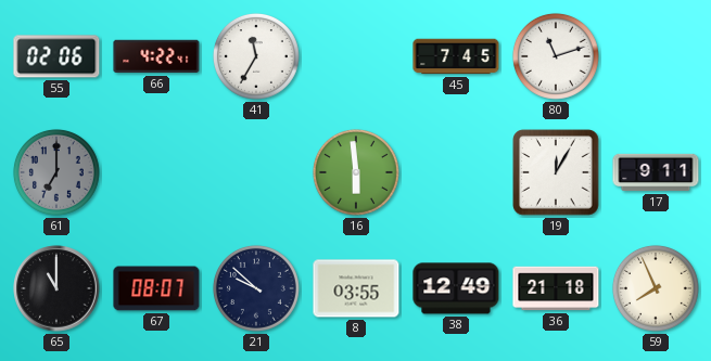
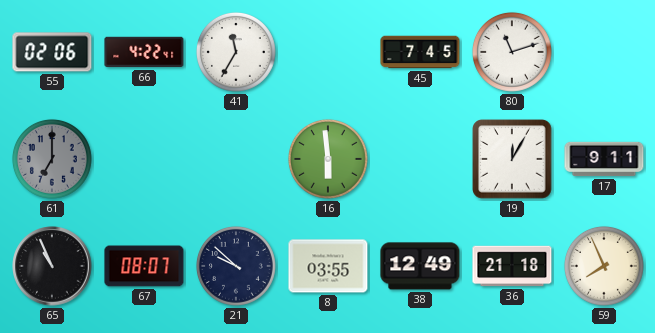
65: 11:00 -> 10:56
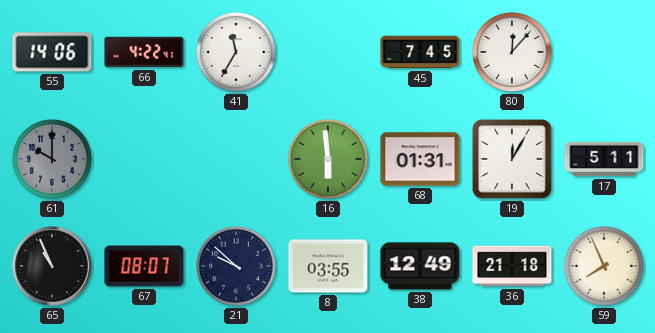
55: 02:06 -> 14:06
80: 11:12 -> 12:07
61: 7:00 -> 10:00
68: none -> 01:31
17: 9:11 -> 5:11
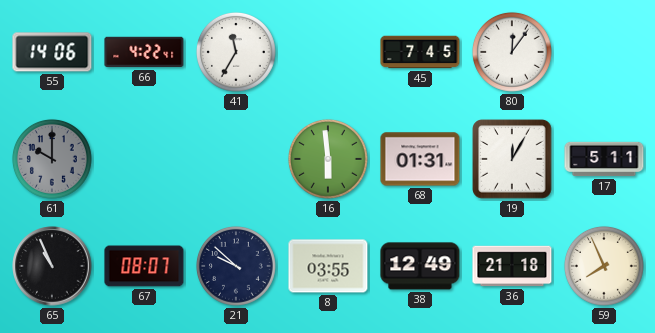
80: 12:07 -> 12:06
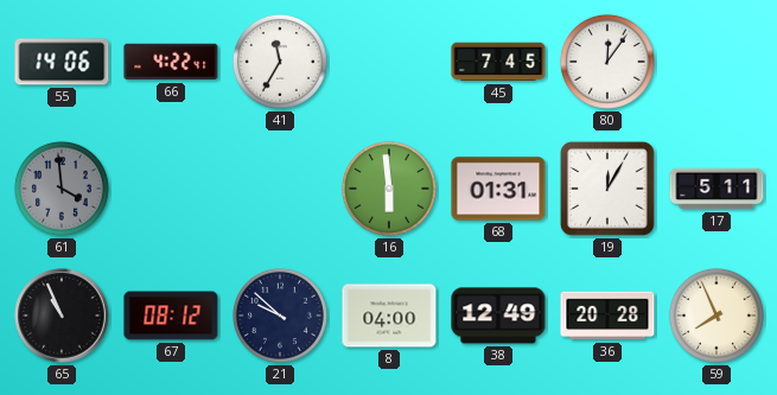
61: 10:00 -> 3:59
67: 08:07 -> 08:12
8: 03:55 -> 04:00
36: 21:18 -> 20:28
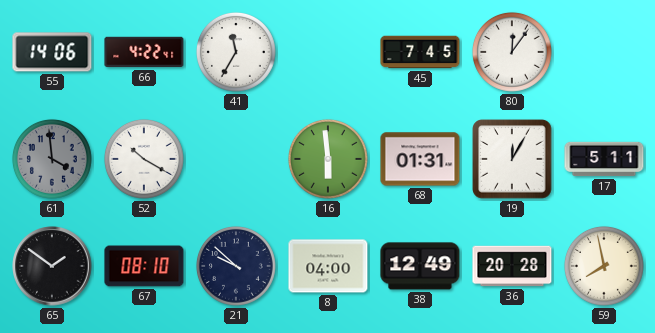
52: none -> 10:20
65: 10:56 -> 1:51
67: 08:12 -> 08:10
59: 7:56 -> 7:58
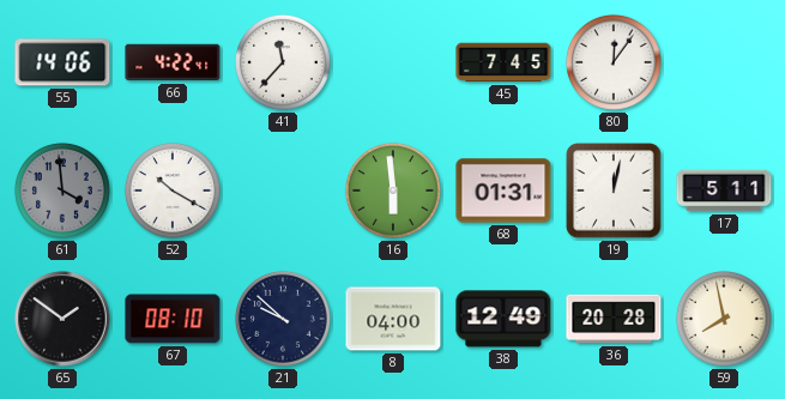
41: 11:35 -> 11:37
19: 12:05 -> 12:02
